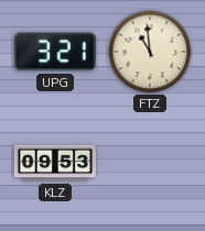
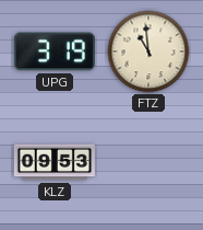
UPG: 3:21 -> 3:19
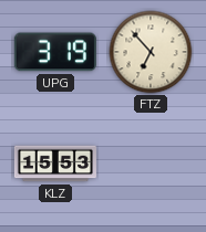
FTZ: 10:59 -> 6:53
KLZ: 09:53 -> 15:53
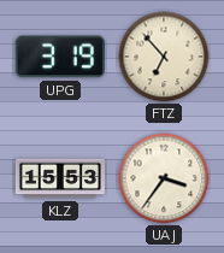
UAJ: none -> 3:36
